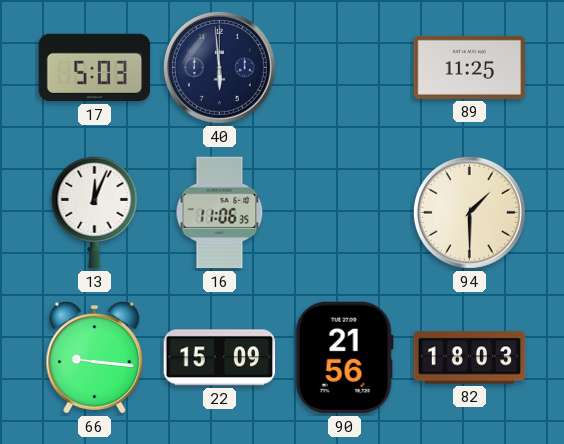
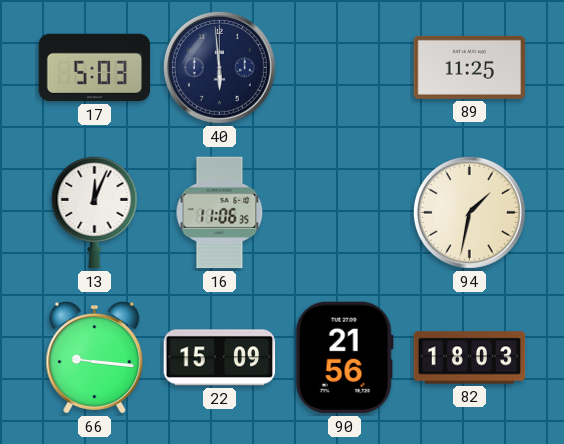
94: 1:30 -> 1:32
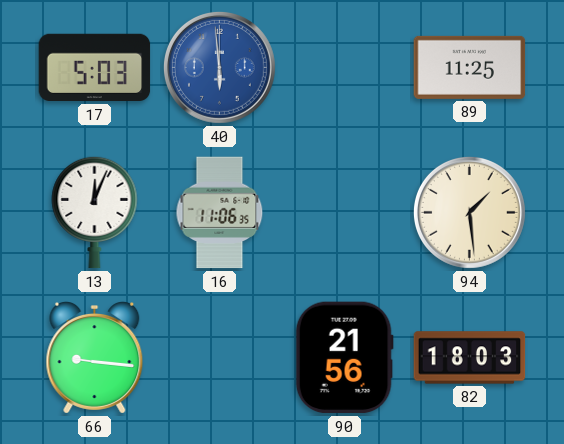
40 dial: navy -> blue
94: 1:32 -> 1:29
22: 15:09 -> none
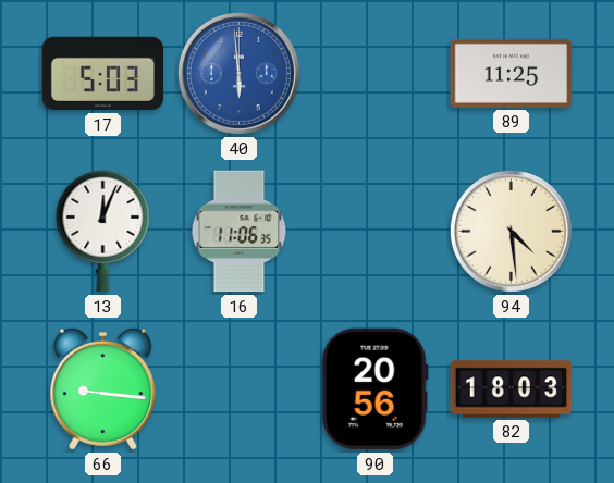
94: 1:29 -> 4:29
90: 21:56 -> 20:56
